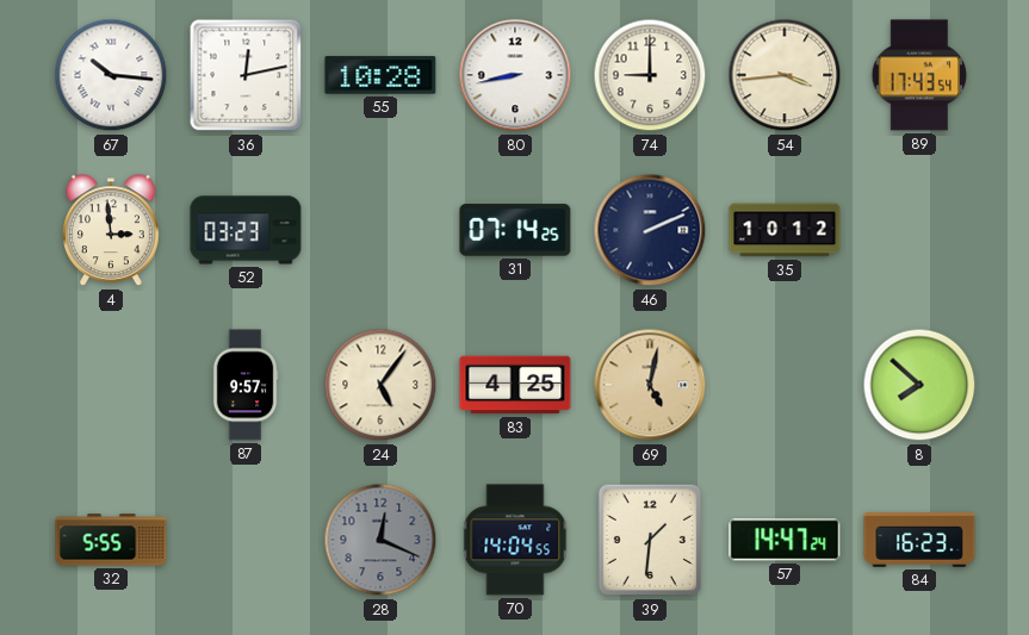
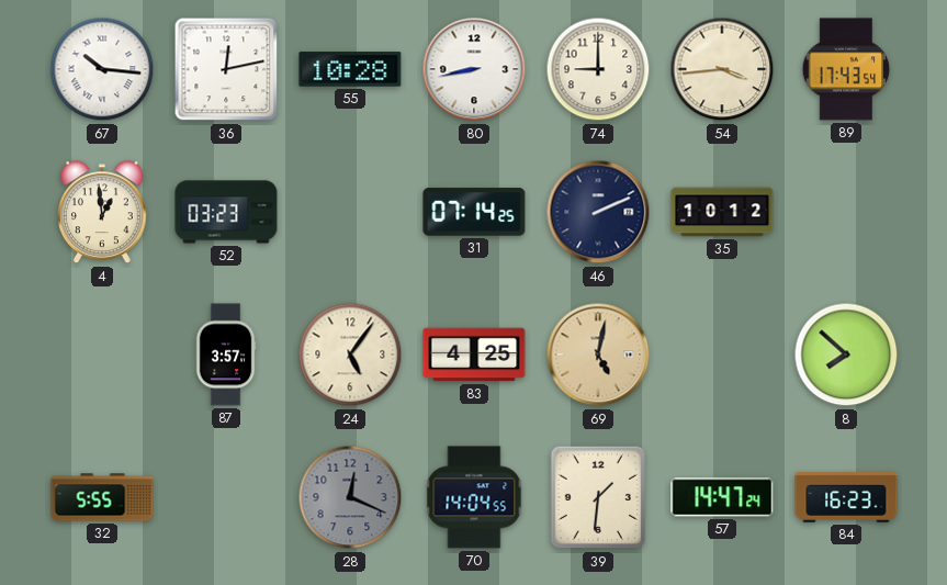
4: 2:59 -> 12:59
87: 9:57 -> 3:57
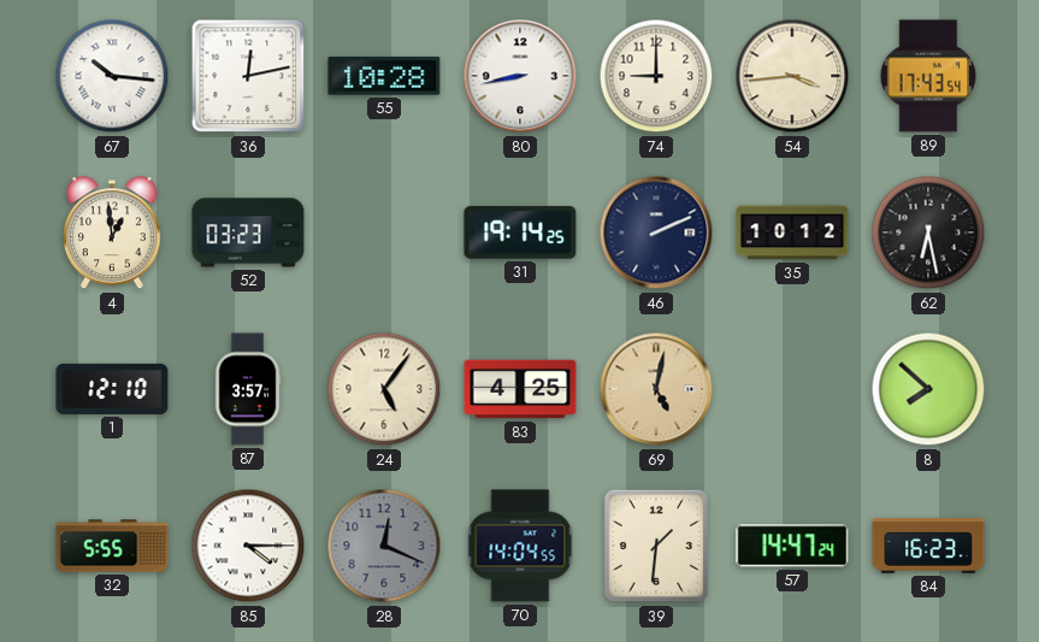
31: 07:14 -> 19:14
62: none -> 6:28
1: none -> 12:10
85: none -> 4:15
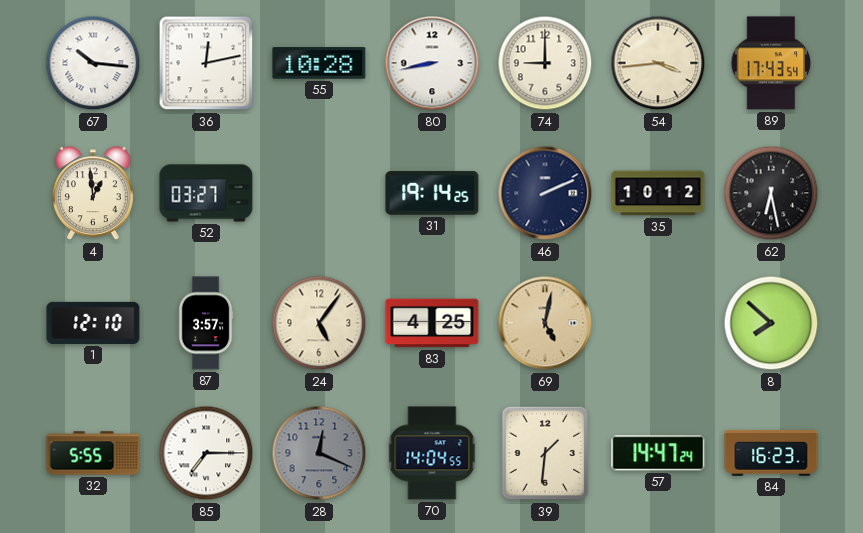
52: 03:23 -> 03:27
85: 4:15 -> 7:15
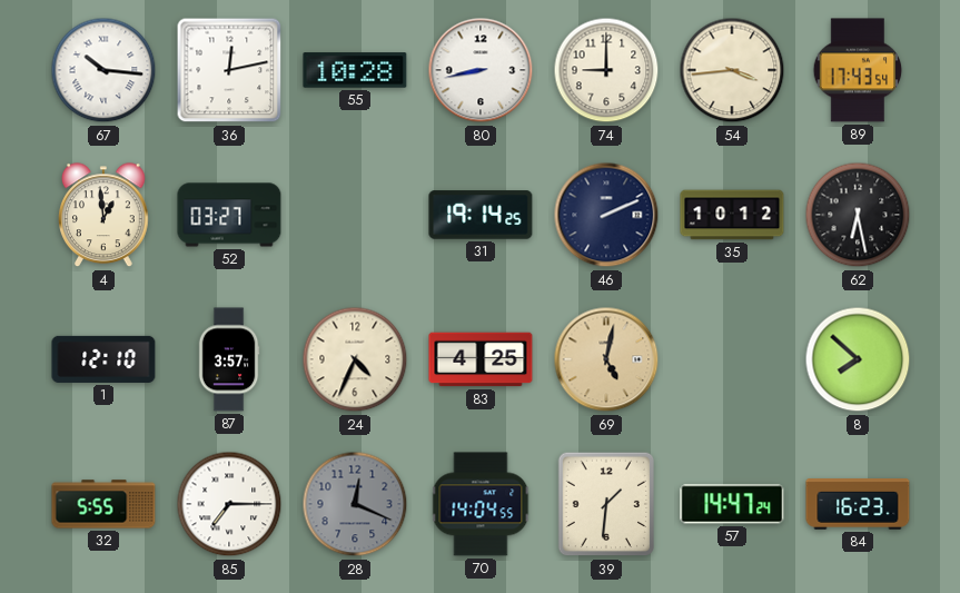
24: 5:06 -> 4:34
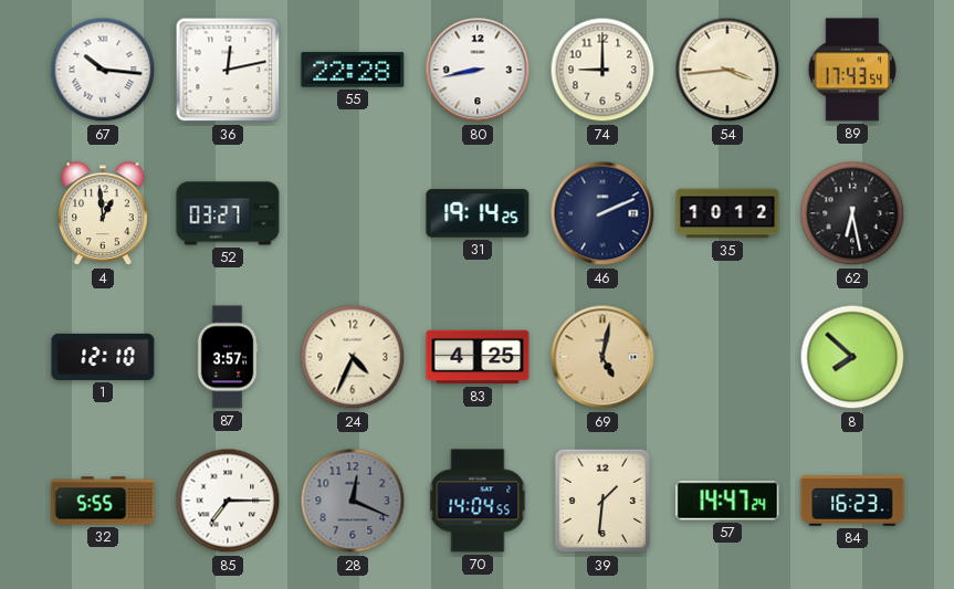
55: 10:28 -> 22:28
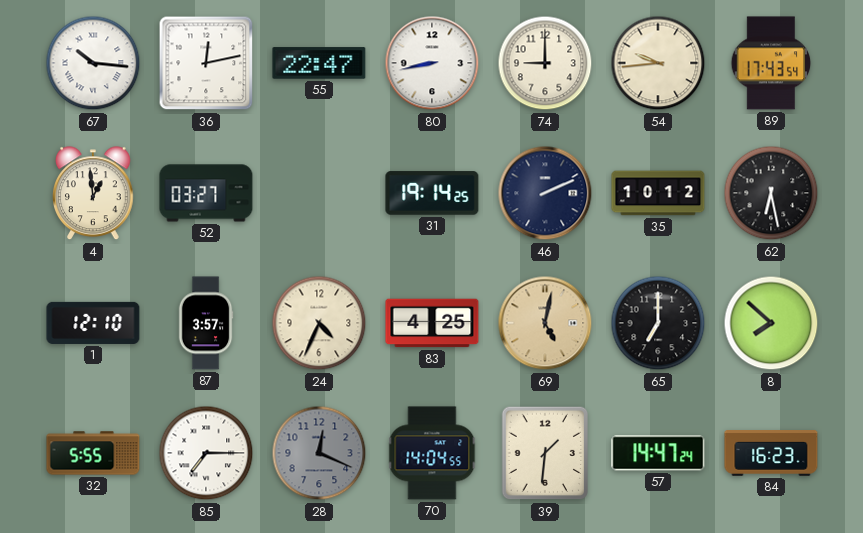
55: 22:28 -> 22:47
54: 3:44 -> 9:44
65: none -> 7:00
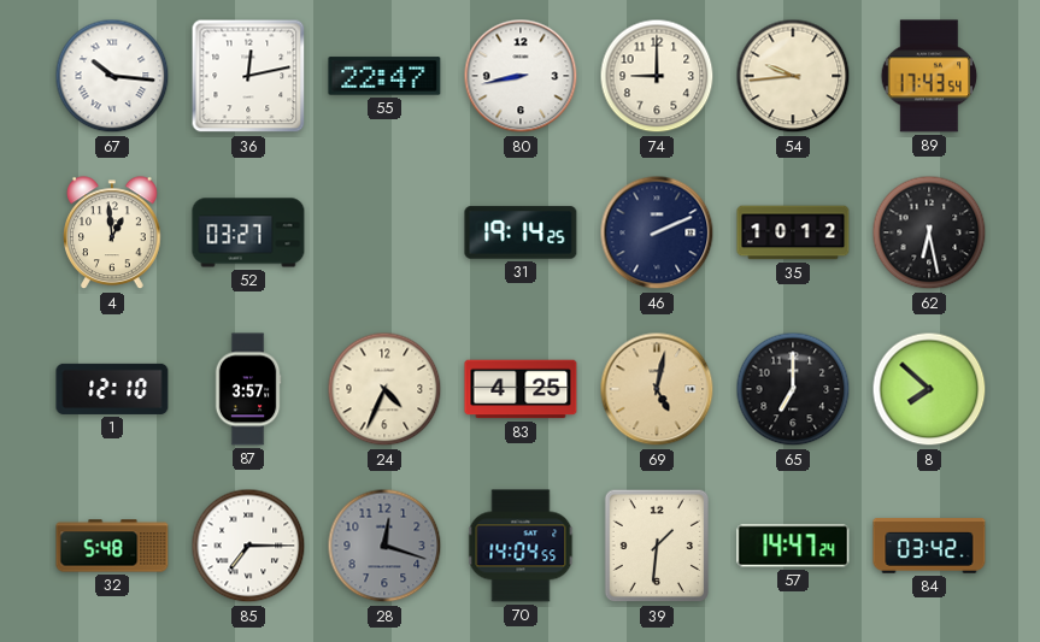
32: 5:55 -> 5:48
28: 12:19 -> 12:18
84: 16:23 -> 03:42
